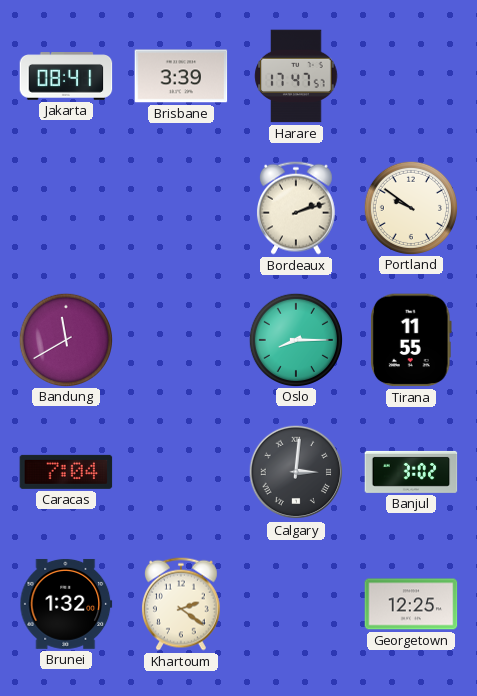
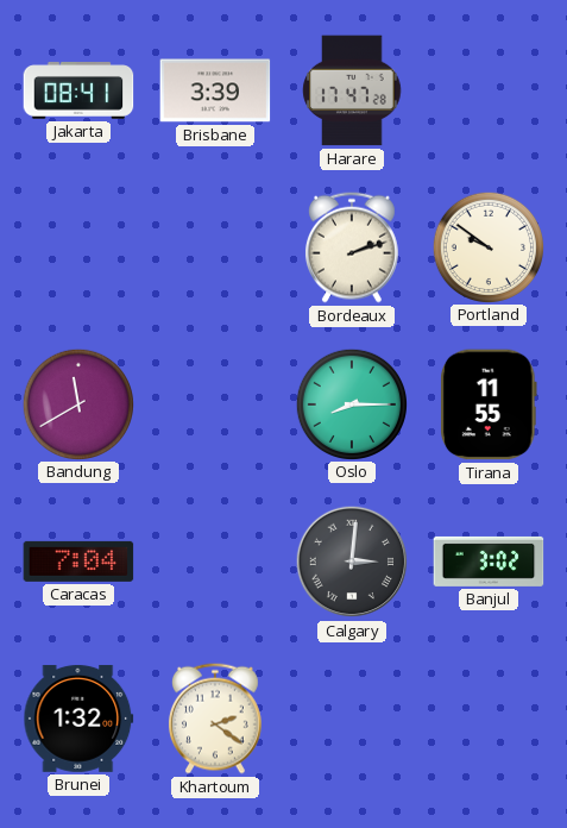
Harare: 17:47:57 -> 17:47:28
Georgetown: 12:25 -> none
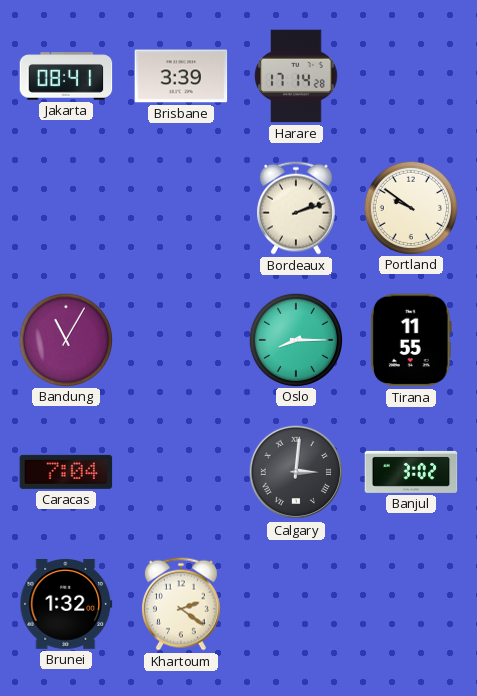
Harare: 17:47 -> 17:14
Bandung: 11:40 -> 11:05
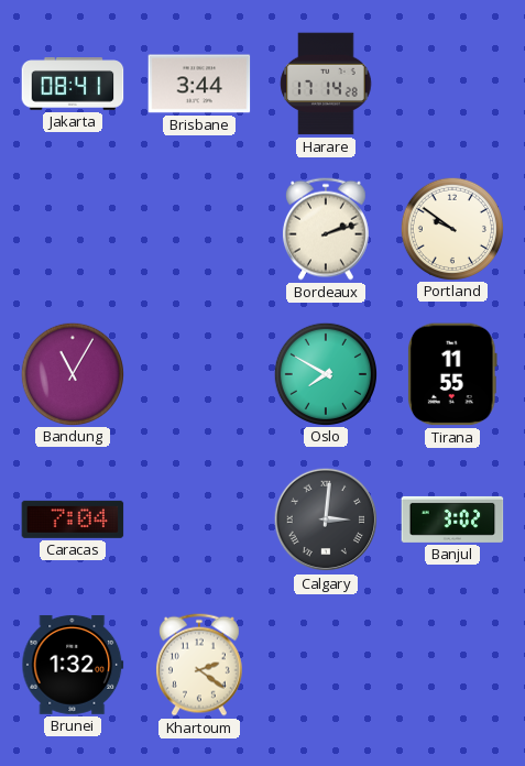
Brisbane: 3:39 -> 3:44
Oslo: 8:15 -> 7:50
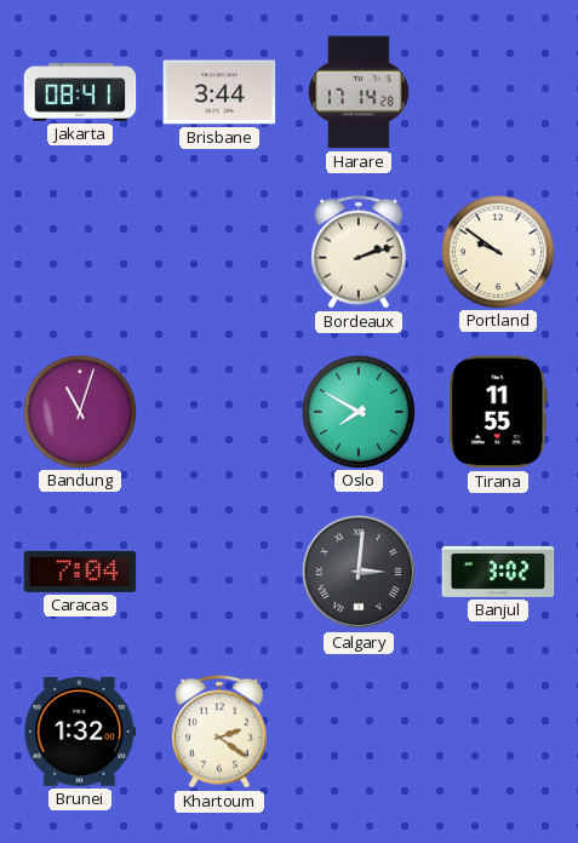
Bandung: 11:05 -> 11:03
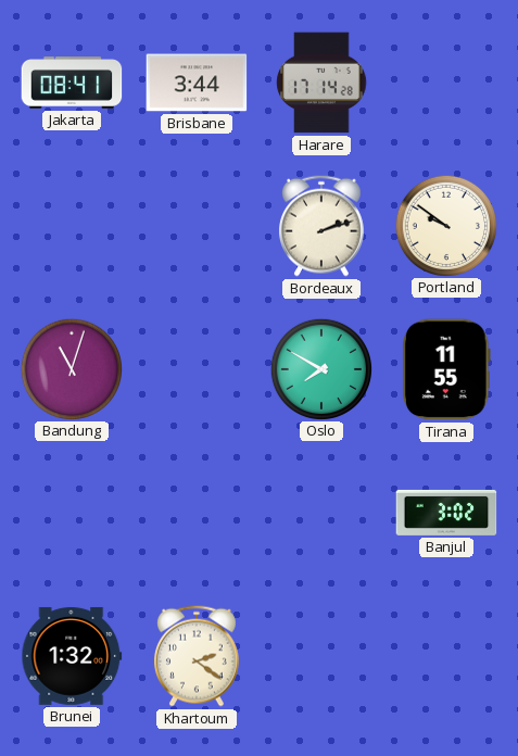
Caracas: 7:04 -> none
Calgary: 3:01 -> none
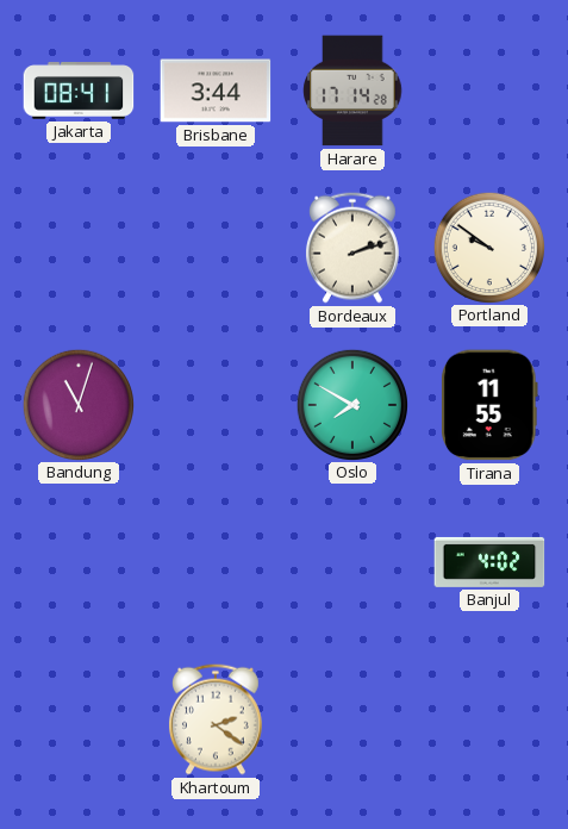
Banjul: 3:02 -> 4:02
Brunei: 1:32 -> none
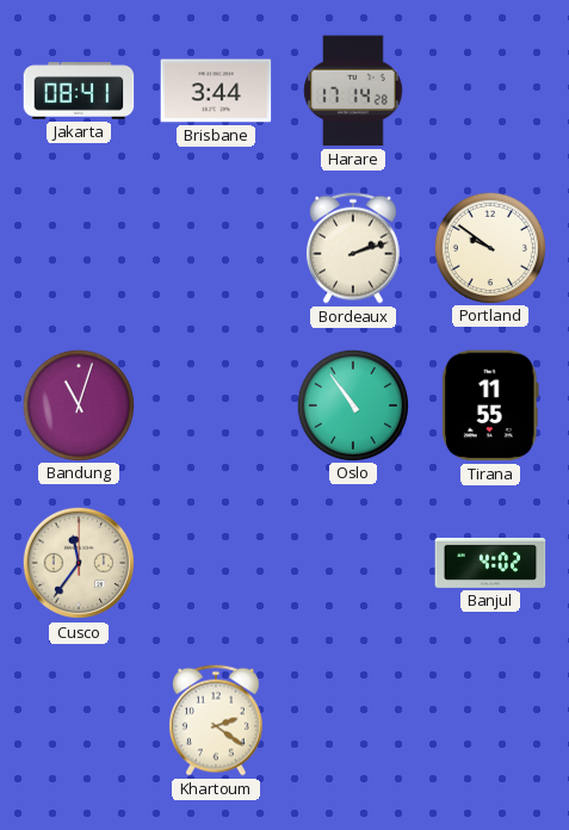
Oslo: 7:50 -> 10:54
Cusco: none -> 11:36
